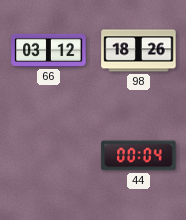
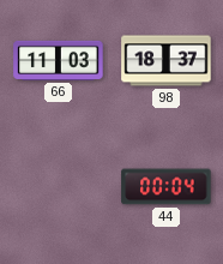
66: 03:12 -> 11:03
98: 18:26 -> 18:37
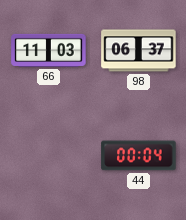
98: 18:37 -> 06:37
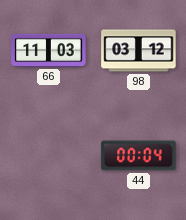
98: 06:37 -> 03:12
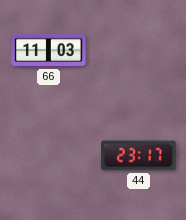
98: 03:12 -> none
44: 00:04 -> 23:17
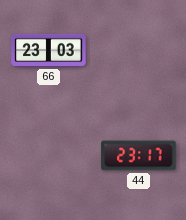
66: 11:03 -> 23:03
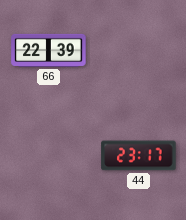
66: 23:03 -> 22:39
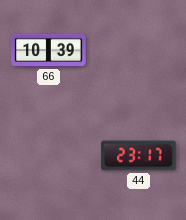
66: 22:39 -> 10:39
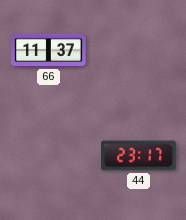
66: 10:39 -> 11:37
